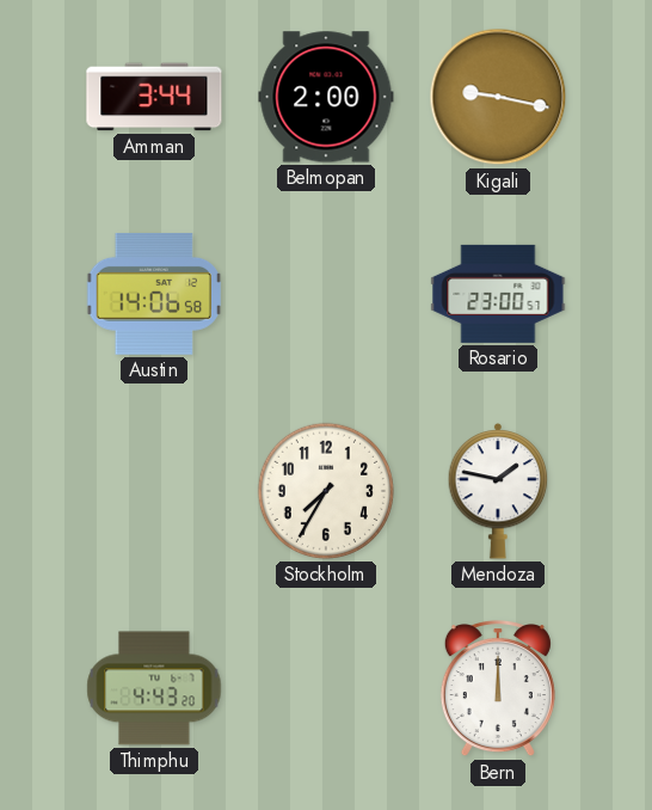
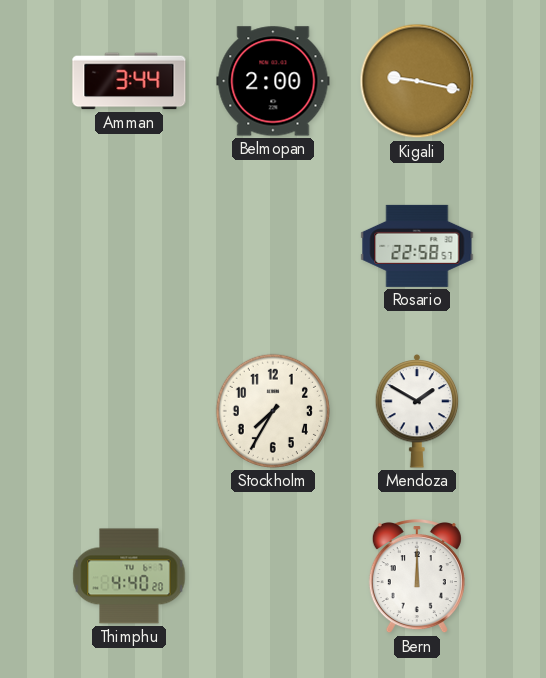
Austin: 14:06 -> none
Rosario: 23:00 -> 22:58
Mendoza: 1:47 -> 1:50
Thimphu: 4:43 -> 4:40
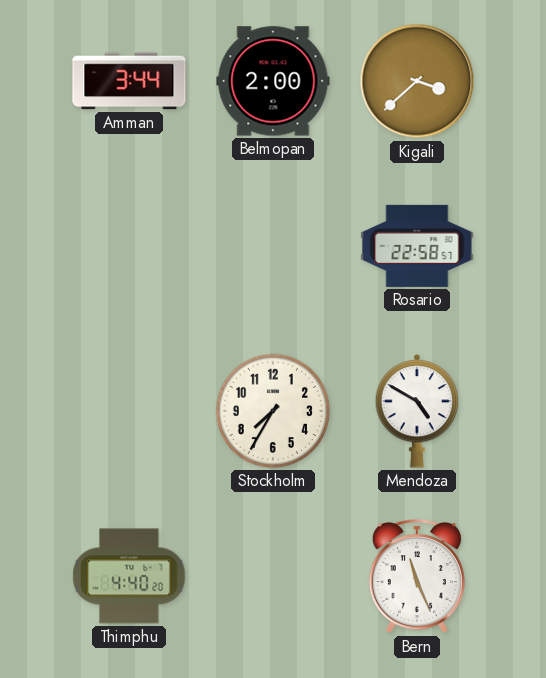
Kigali: 9:17 -> 3:38
Mendoza: 1:50 -> 4:50
Bern: 12:00 -> 11:26
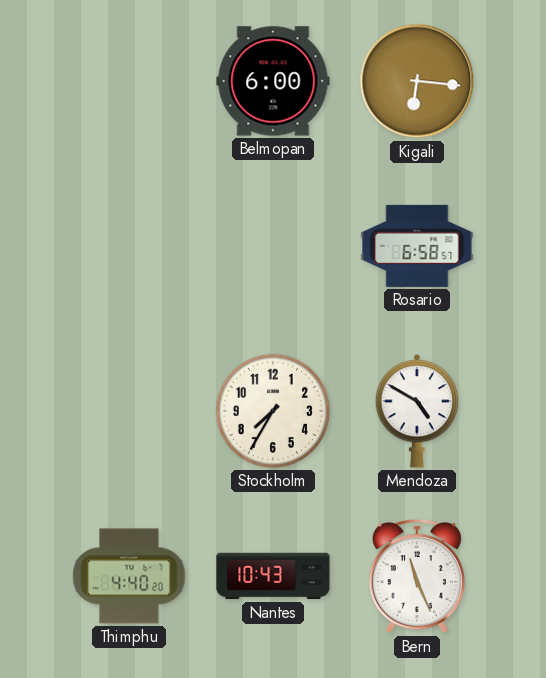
Amman: 3:44 -> none
Belmopan: 2:00 -> 6:00
Kigali: 3:38 -> 6:16
Rosario: 22:58 -> 6:58
Nantes: none -> 10:43
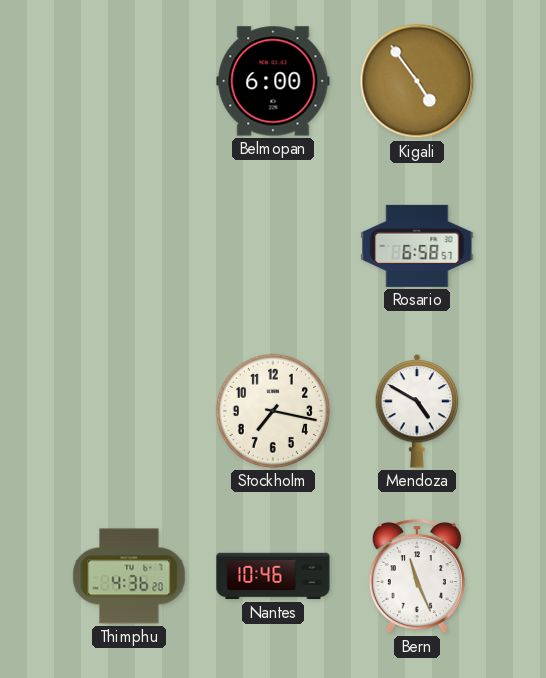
Kigali: 6:16 -> 4:54
Stockholm: 7:35 -> 7:17
Thimphu: 4:40 -> 4:36
Nantes: 10:43 -> 10:46
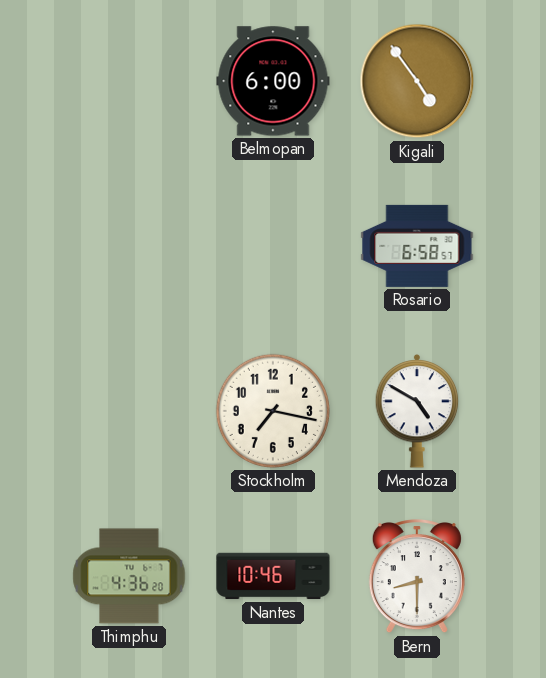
Bern: 11:26 -> 8:30
